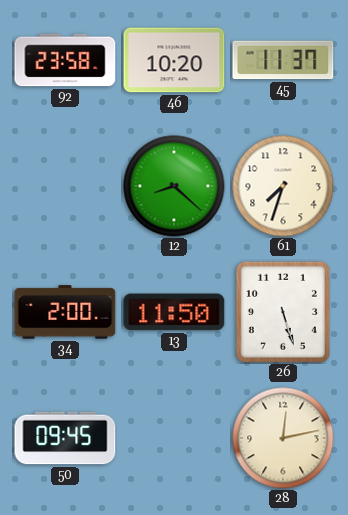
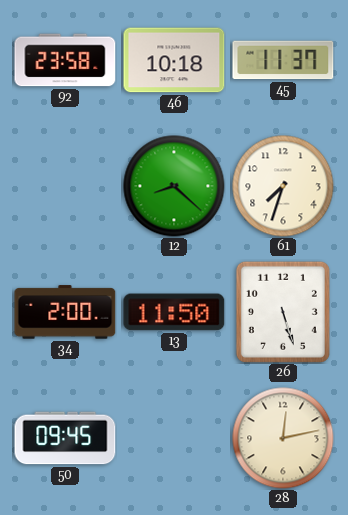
46: 10:20 -> 10:18
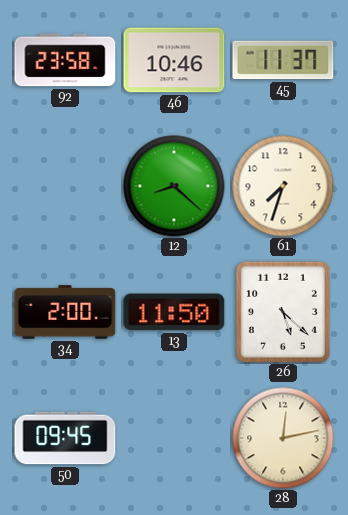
46: 10:18 -> 10:46
26: 5:27 -> 5:22
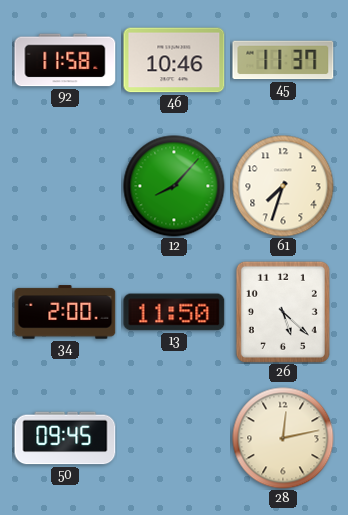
92: 23:58 -> 11:58
12: 8:22 -> 8:07
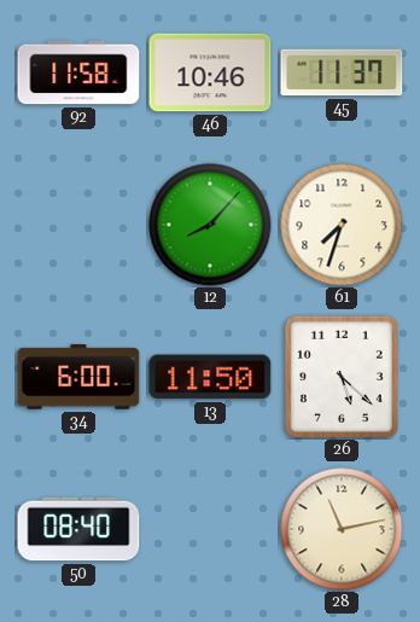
34: 2:00 -> 6:00
50: 09:45 -> 08:40
28: 12:13 -> 11:13
